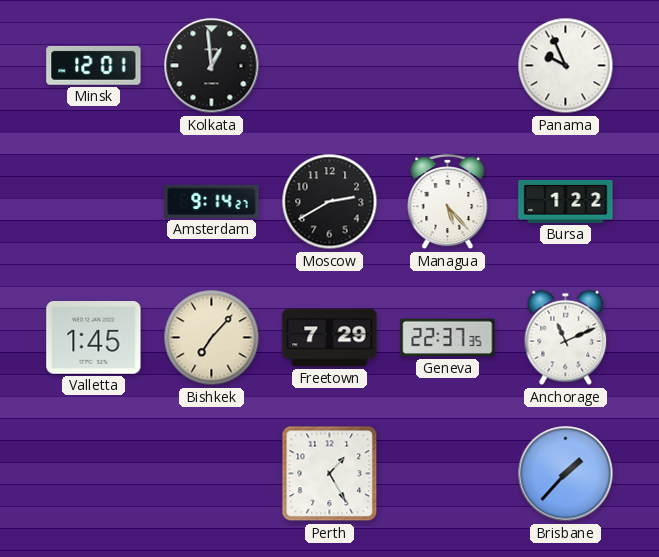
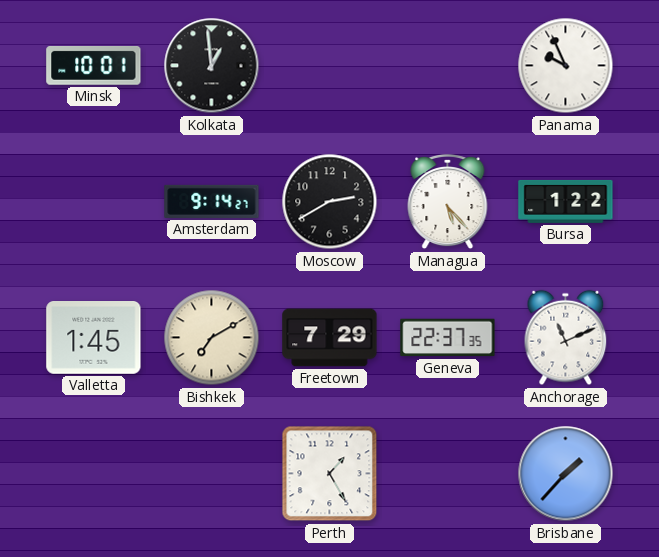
Minsk: 12:01 -> 10:01
Bishkek: 7:07 -> 7:10
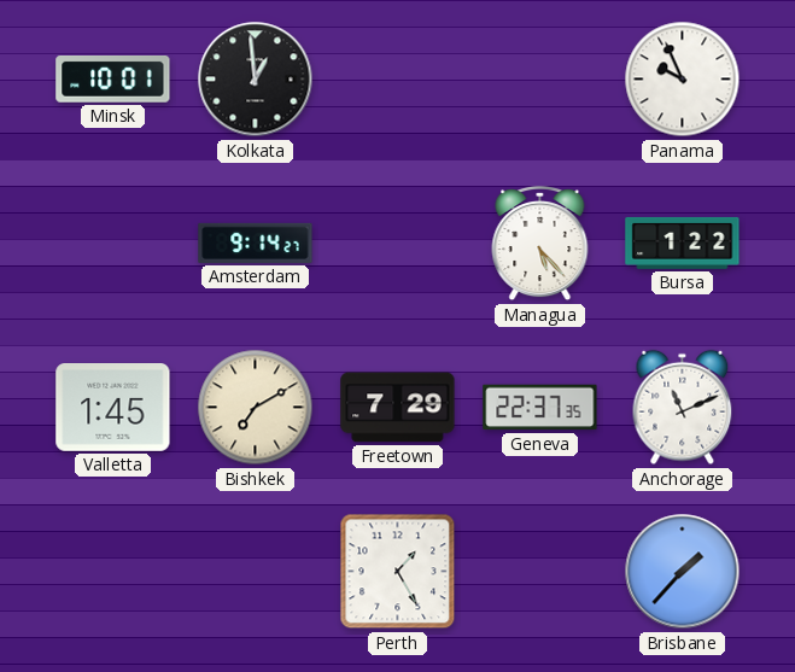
Moscow: 2:40 -> none
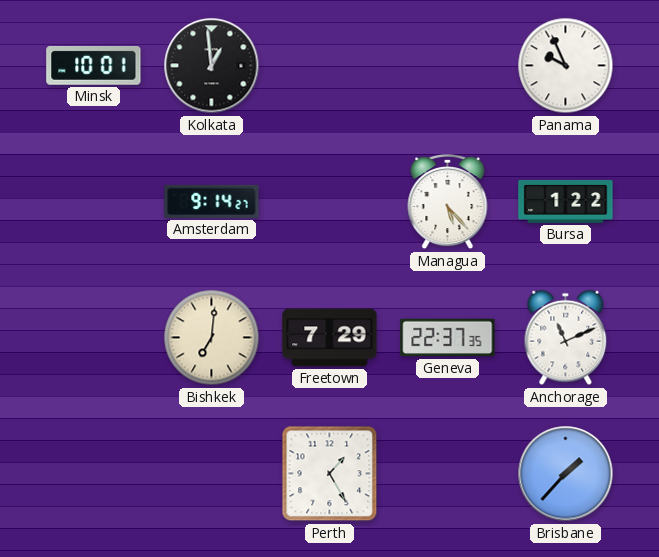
Valletta: 1:45 -> none
Bishkek: 7:10 -> 7:01
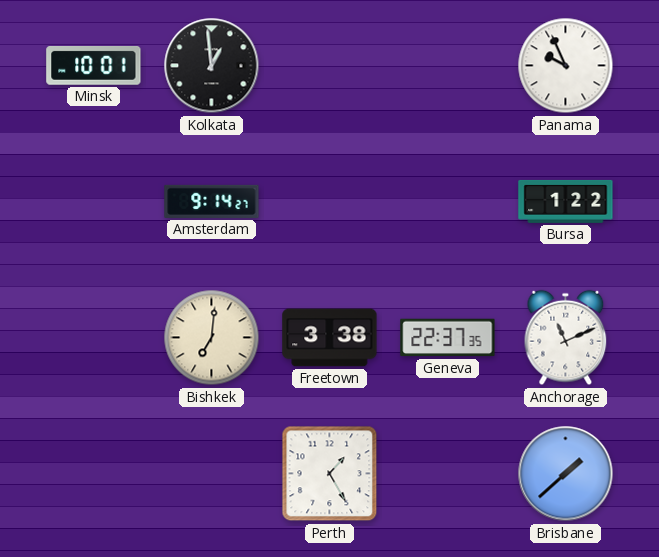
Managua: 5:23 -> none
Freetown: 7:29 -> 3:38
Brisbane: 1:37 -> 1:38
